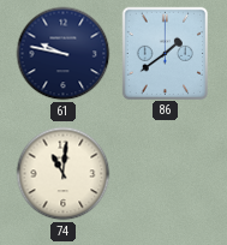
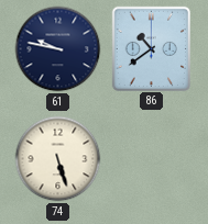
86: 1:39 -> 10:39
74: 11:01 -> 5:27
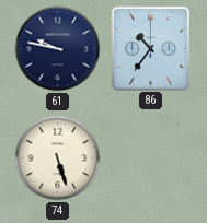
86: 10:39 -> 10:36
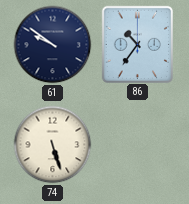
61: 9:47 -> 9:51
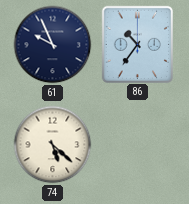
61: 9:51 -> 9:56
74: 5:27 -> 5:22
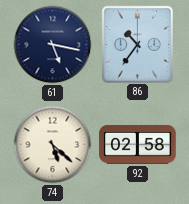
61: 9:56 -> 5:17
92: none -> 02:58
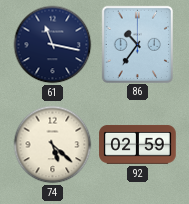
61: 5:17 -> 11:17
92: 02:58 -> 02:59
